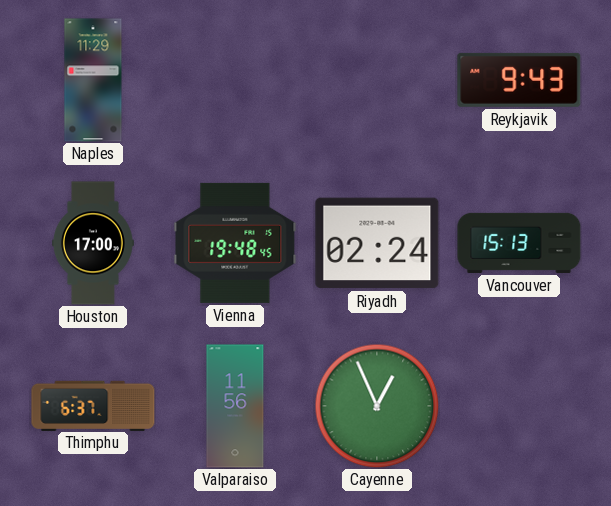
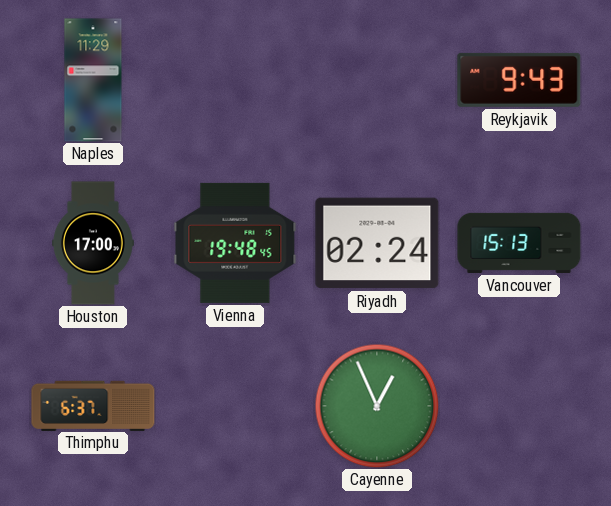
Valparaiso: 11:56 -> none
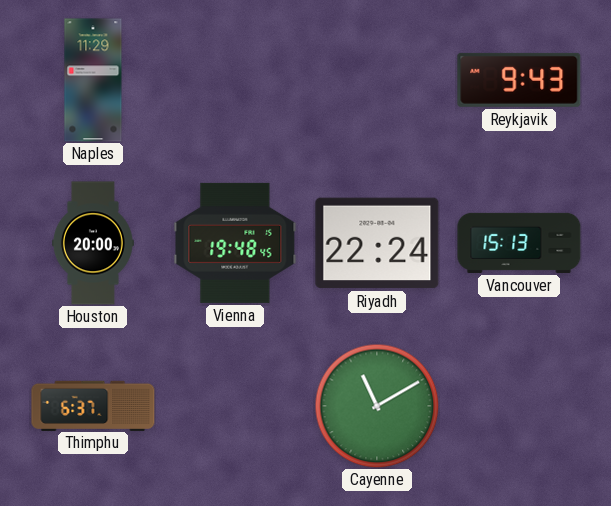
Houston: 17:00 -> 20:00
Riyadh: 02:24 -> 22:24
Cayenne: 12:56 -> 11:10
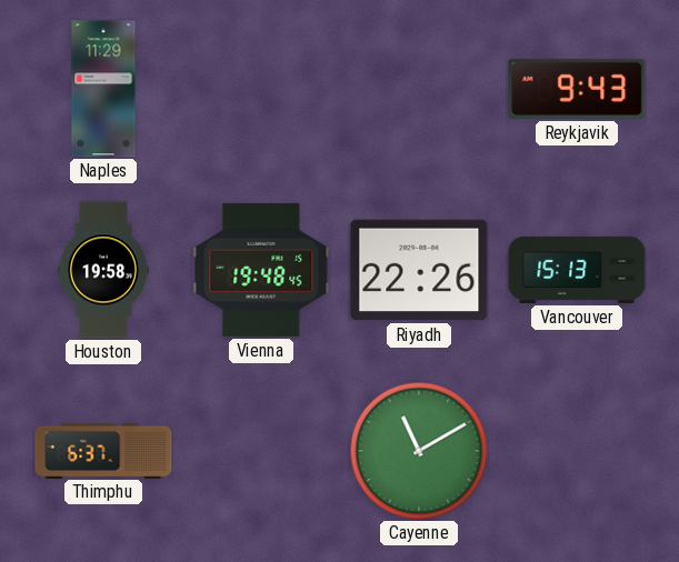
Houston: 20:00 -> 19:58
Riyadh: 22:24 -> 22:26
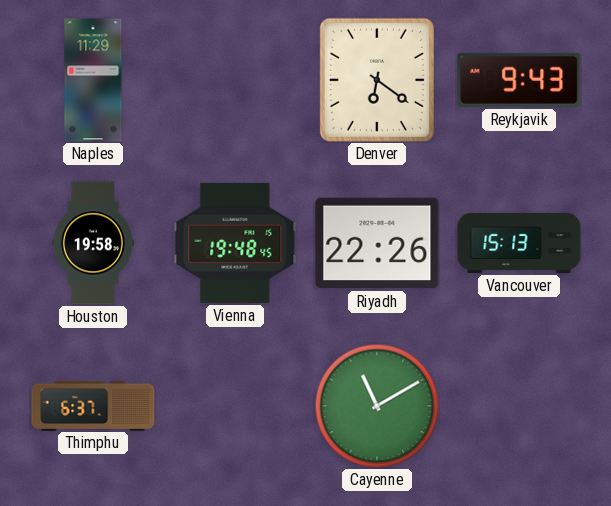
Denver: none -> 6:21
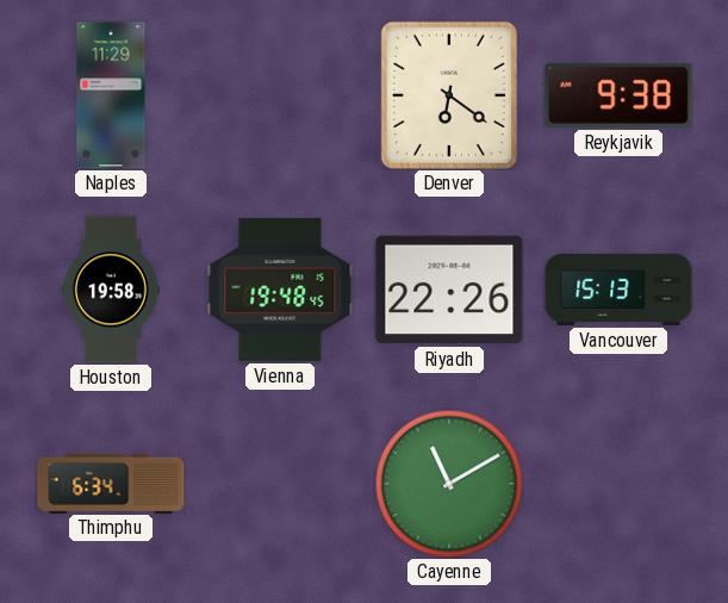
Reykjavik: 9:43 -> 9:38
Thimphu: 6:37 -> 6:34
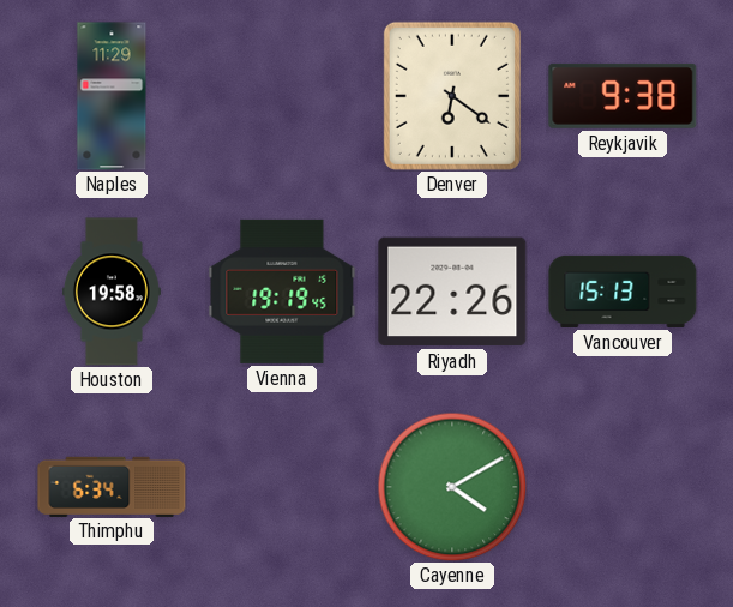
Vienna: 19:48 -> 19:19
Cayenne: 11:10 -> 4:10
